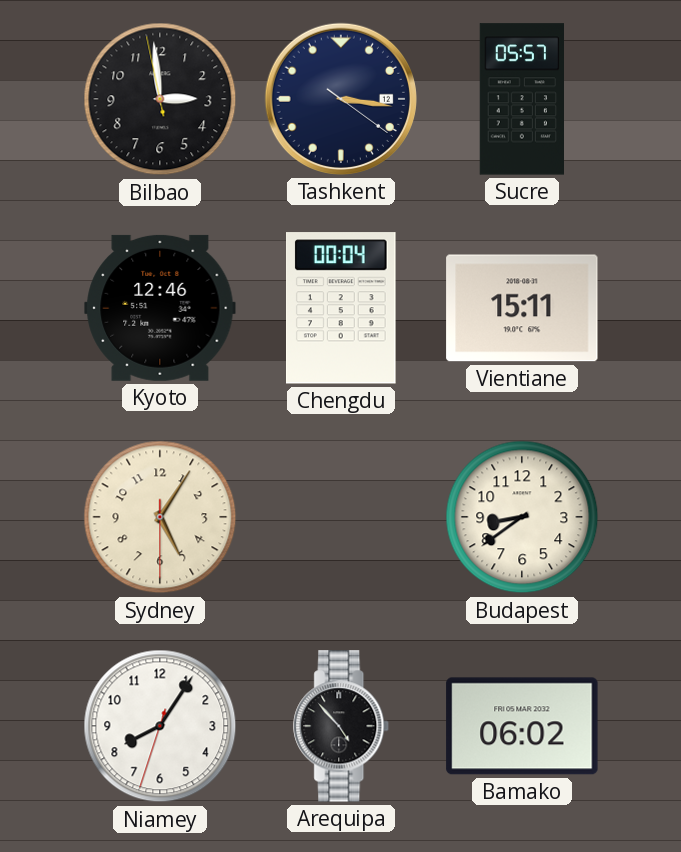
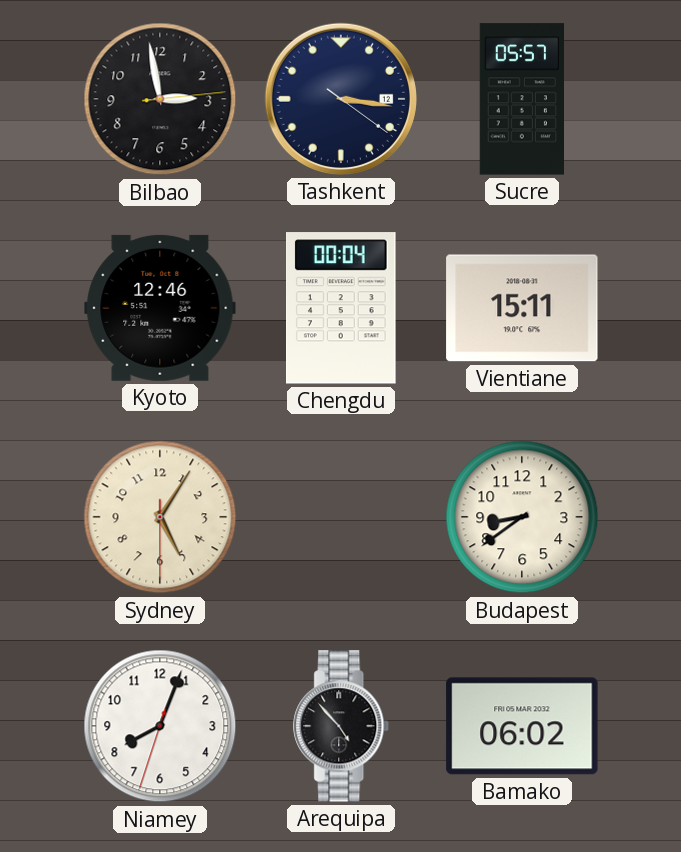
Bilbao: 2:58:58 -> 2:58:14
Niamey: 8:05 -> 8:03
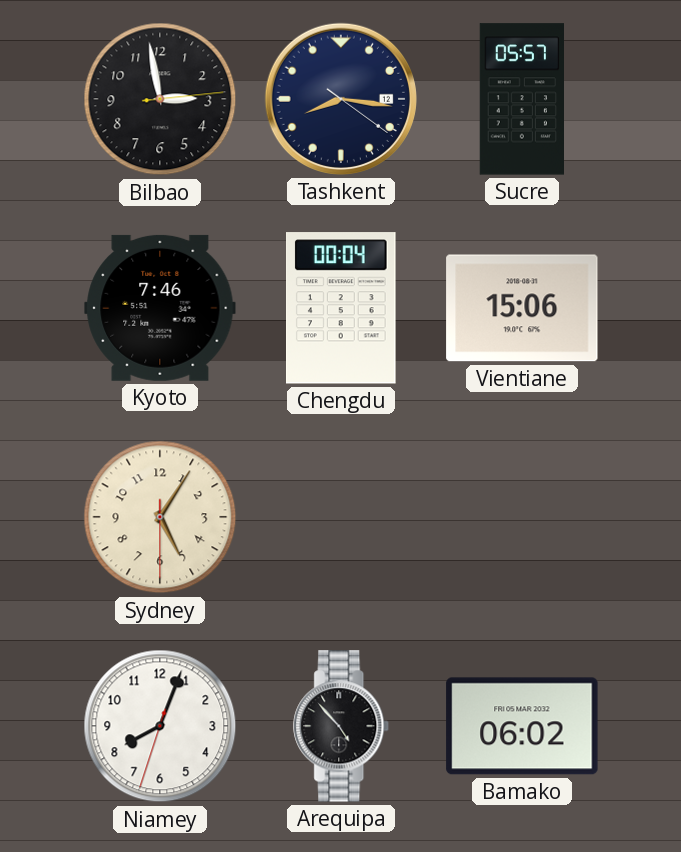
Tashkent: 3:16 -> 8:16
Kyoto: 12:46 -> 7:46
Vientiane: 15:11 -> 15:06
Budapest: 8:39 -> none
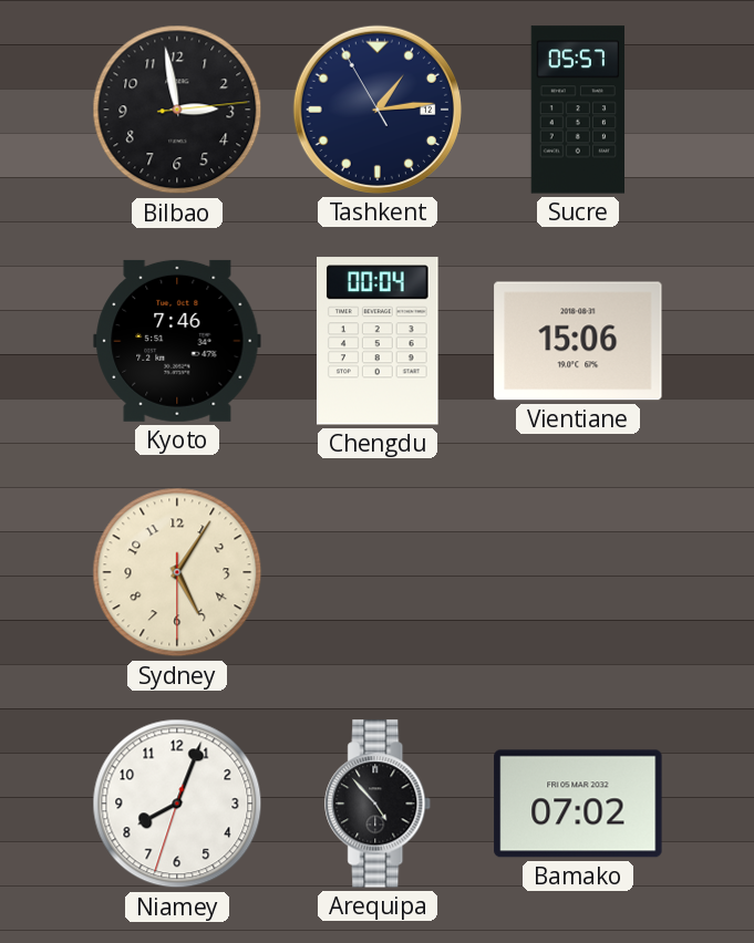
Tashkent: 8:16 -> 1:13
Bamako: 06:02 -> 07:02
